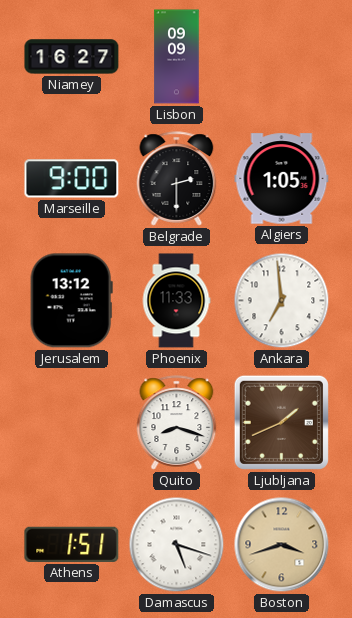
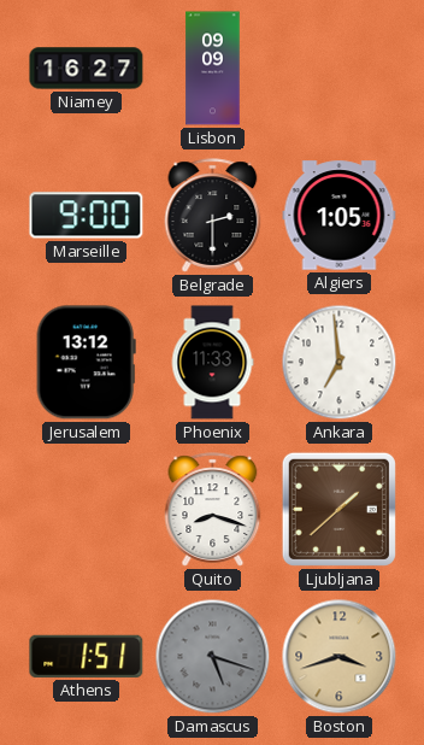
Ljubljana: 1:41 -> 1:38
Damascus dial: white -> grey
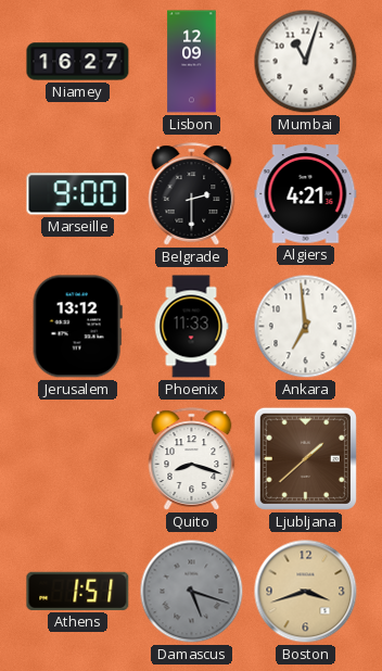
Lisbon: 09:09 -> 12:09
Mumbai: none -> 11:03
Algiers: 1:05 -> 4:21
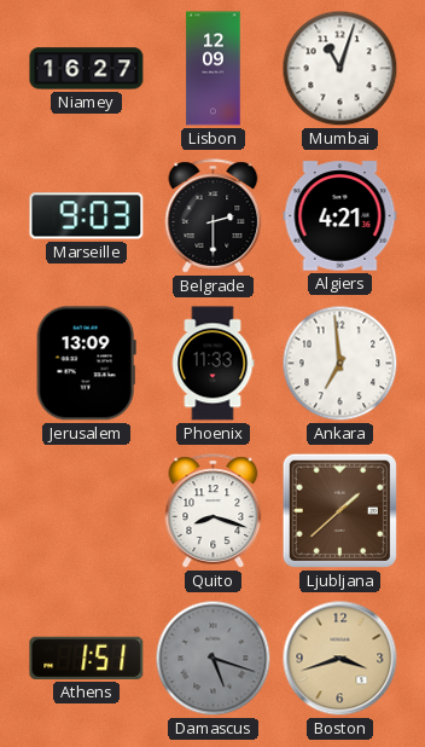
Marseille: 9:00 -> 9:03
Jerusalem: 13:12 -> 13:09
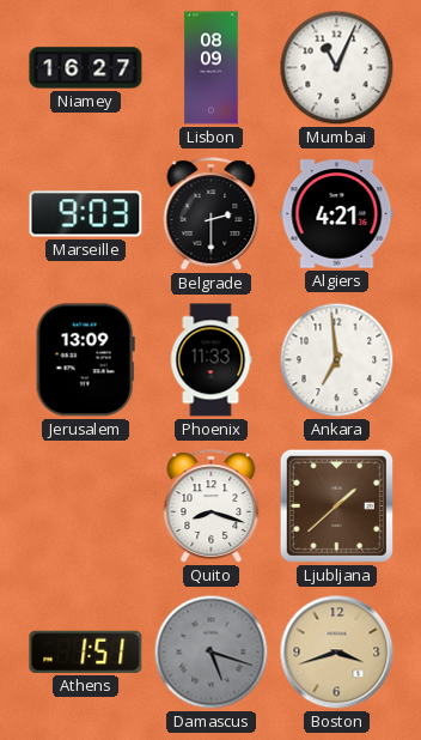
Lisbon: 12:09 -> 08:09
Mumbai: 11:03 -> 11:04
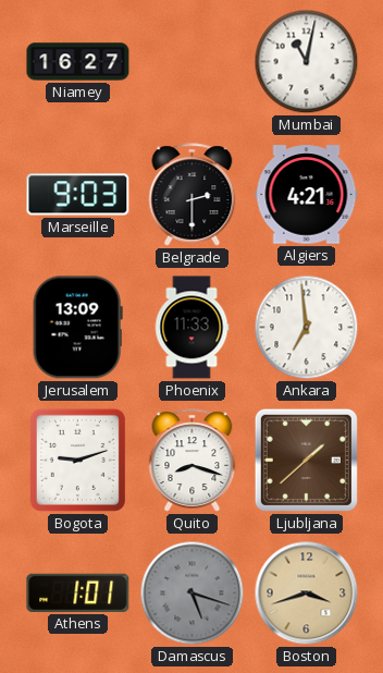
Lisbon: 08:09 -> none
Mumbai: 11:04 -> 11:02
Bogota: none -> 9:12
Athens: 1:51 -> 1:01
